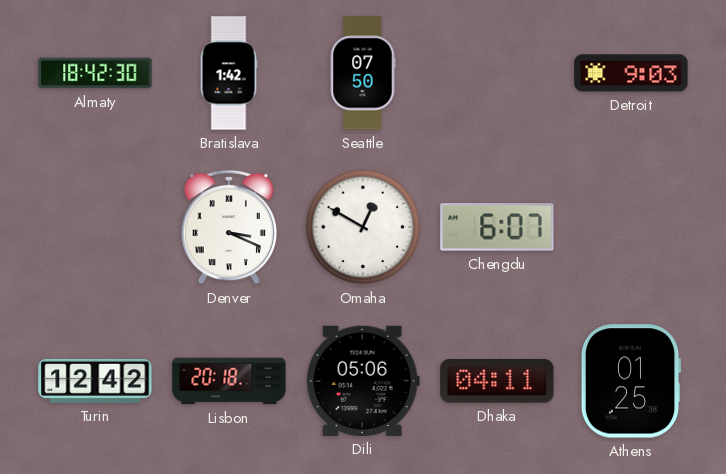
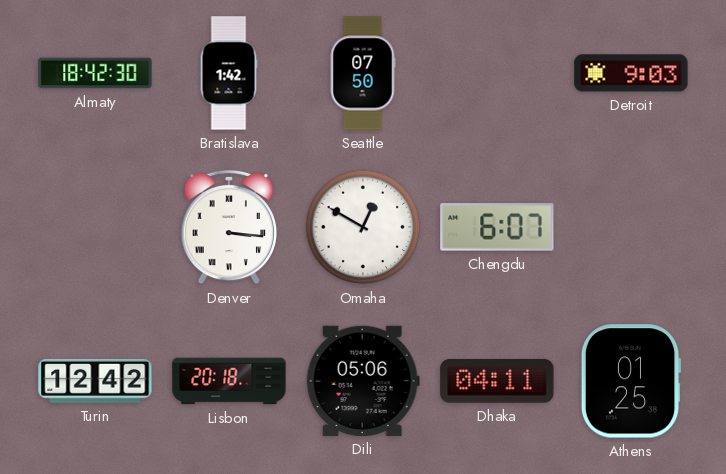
Denver: 3:19 -> 3:16
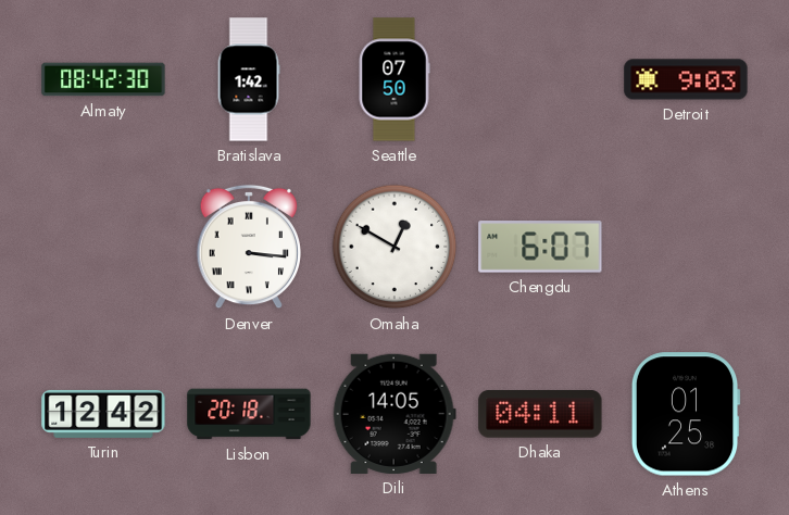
Almaty: 18:42 -> 08:42
Dili: 05:06 -> 14:05
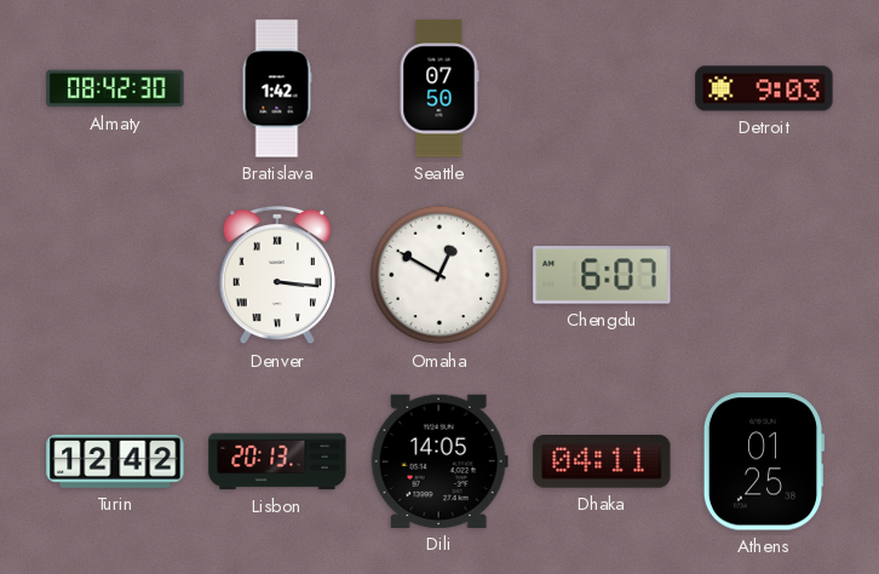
Lisbon: 20:18 -> 20:13
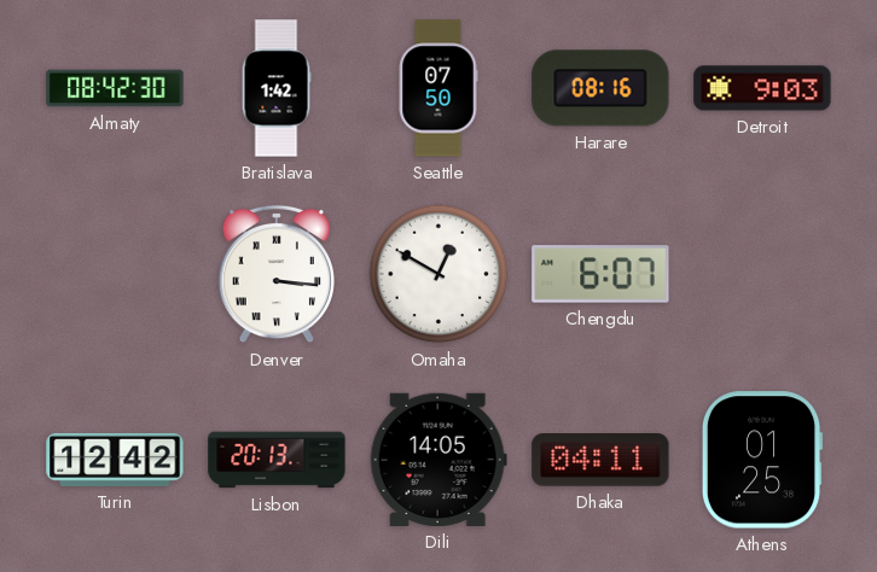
Harare: none -> 08:16
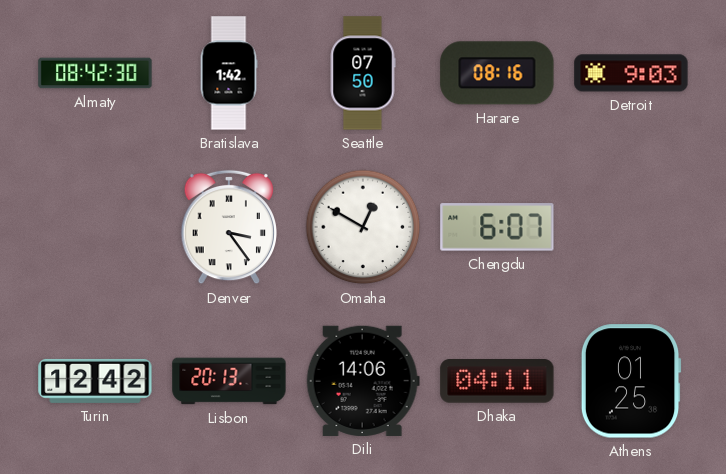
Denver: 3:16 -> 3:24
Dili: 14:05 -> 14:06
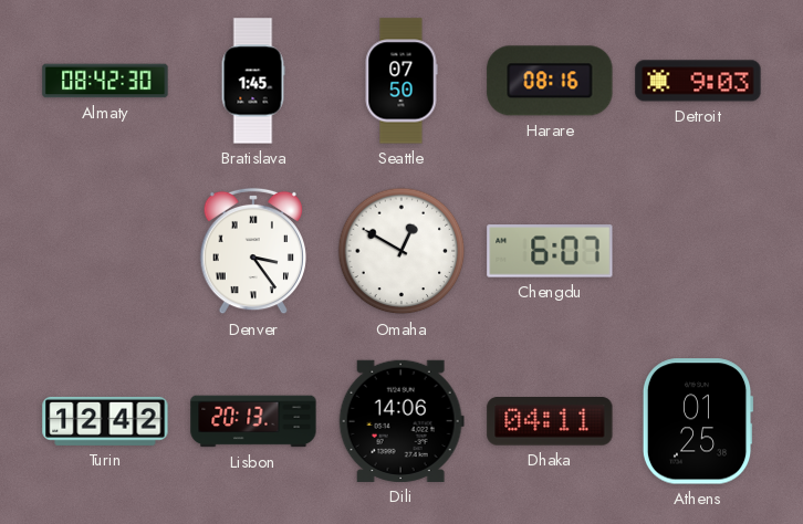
Bratislava: 1:42 -> 1:45
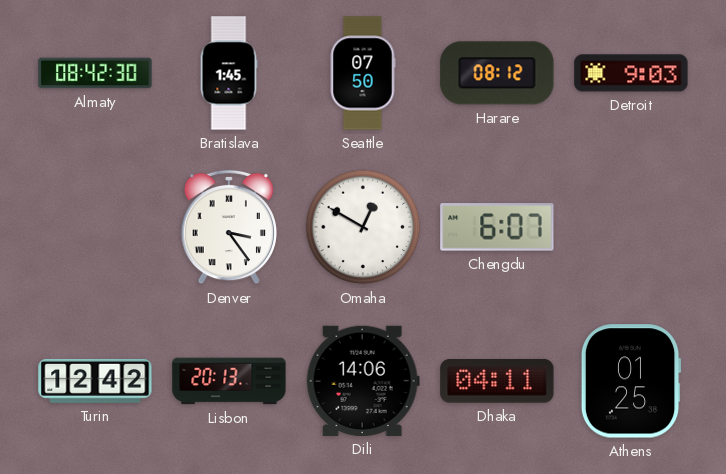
Harare: 08:16 -> 08:12
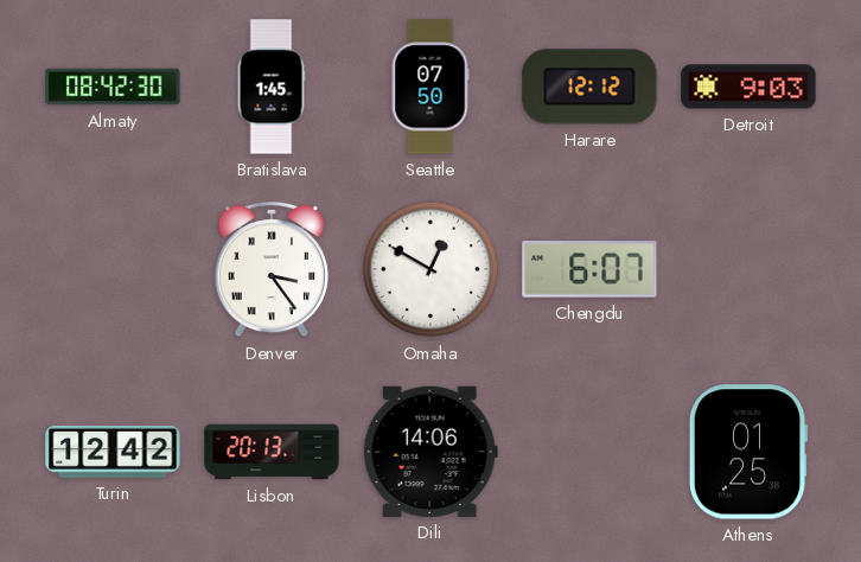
Harare: 08:12 -> 12:12
Dhaka: 04:11 -> none
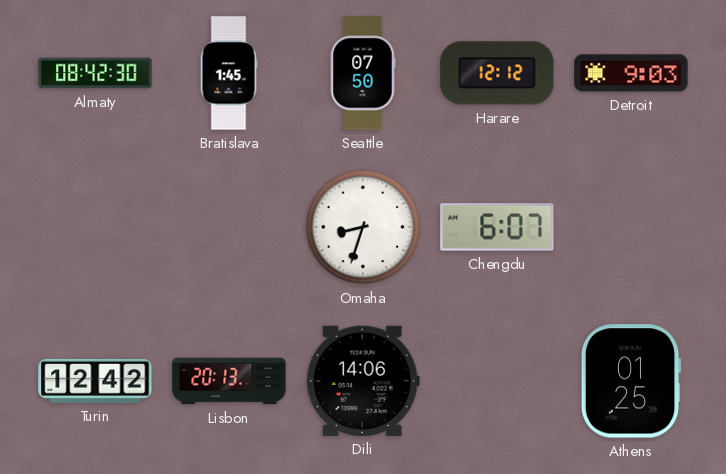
Denver: 3:24 -> none
Omaha: 12:50 -> 8:33
